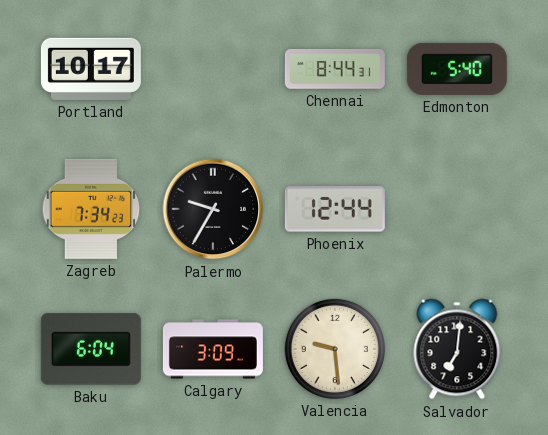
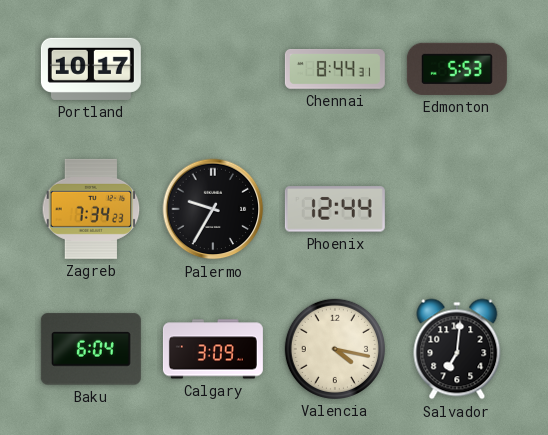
Edmonton: 5:40 -> 5:53
Valencia: 9:29 -> 4:17
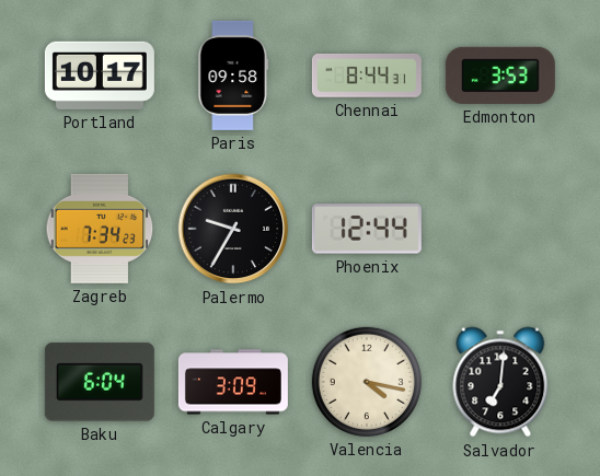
Paris: none -> 09:58
Edmonton: 5:53 -> 3:53
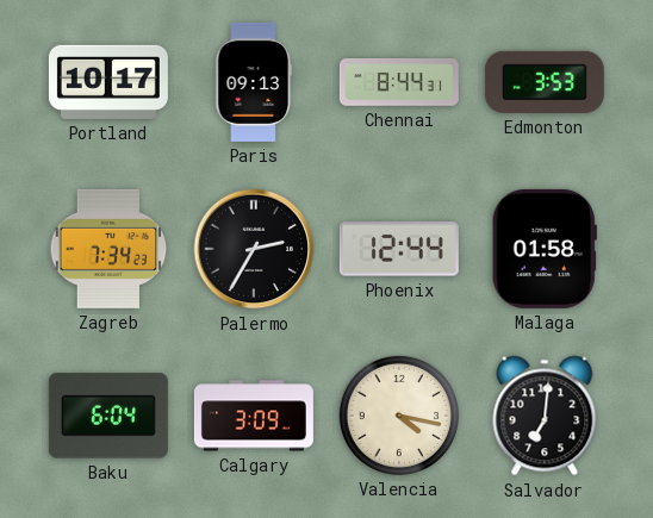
Paris: 09:58 -> 09:13
Palermo: 9:35 -> 2:35
Malaga: none -> 01:58
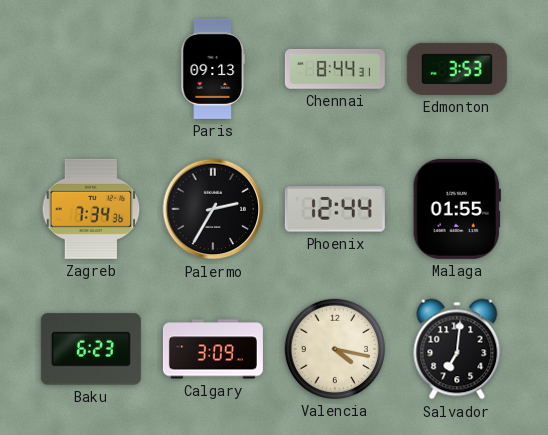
Portland: 10:17 -> none
Zagreb: 7:34:23 -> 7:34:36
Malaga: 01:58 -> 01:55
Baku: 6:04 -> 6:23
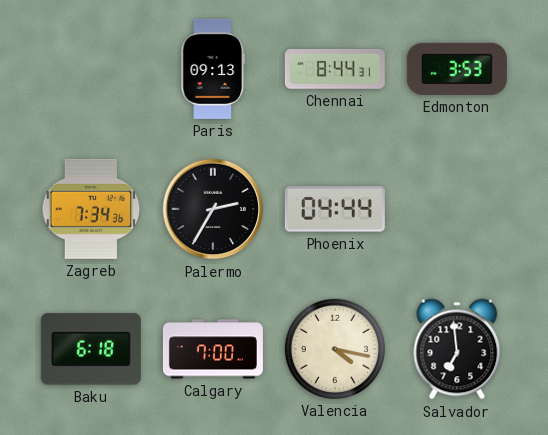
Phoenix: 12:44 -> 04:44
Malaga: 01:55 -> none
Baku: 6:23 -> 6:18
Calgary: 3:09 -> 7:00
Salvador: 7:01 -> 6:59
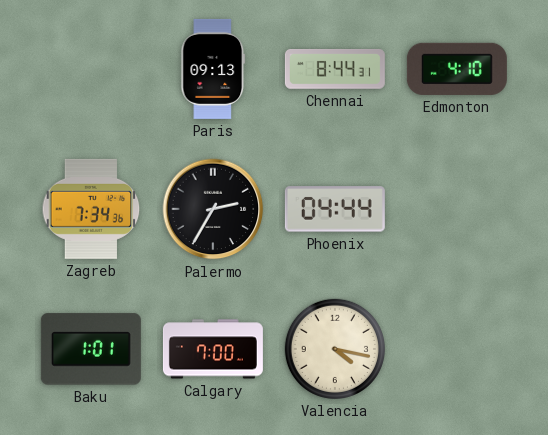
Edmonton: 3:53 -> 4:10
Baku: 6:18 -> 1:01
Salvador: 6:59 -> none
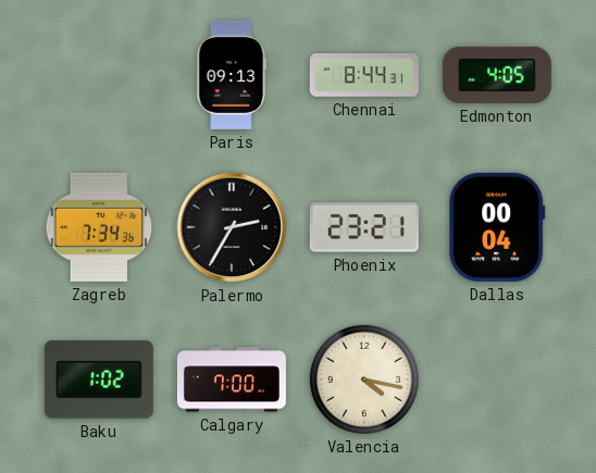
Edmonton: 4:10 -> 4:05
Phoenix: 04:44 -> 23:21
Dallas: none -> 00:04
Baku: 1:01 -> 1:02
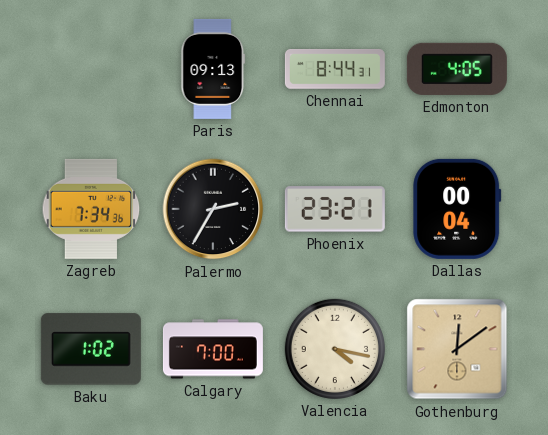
Gothenburg: none -> 12:09
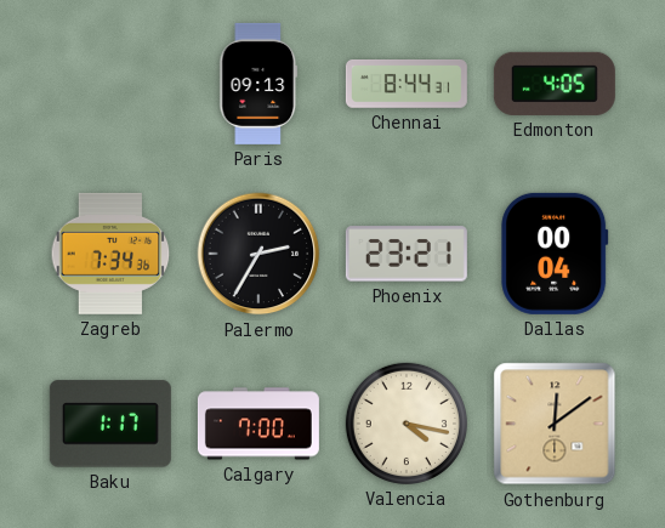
Baku: 1:02 -> 1:17
